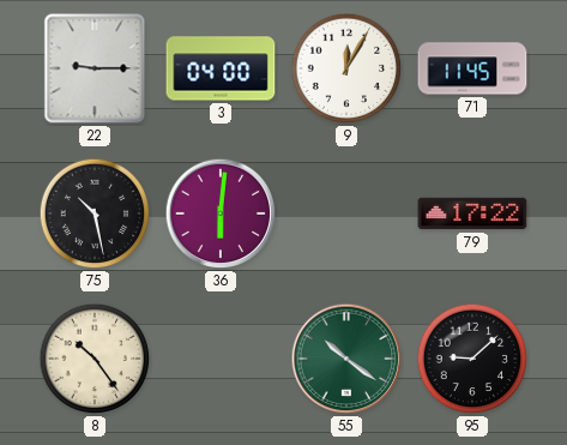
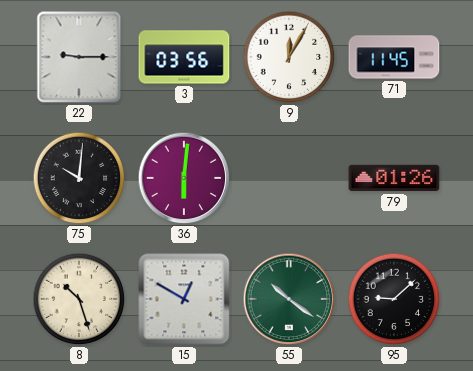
3: 04:00 -> 03:56
75: 10:28 -> 10:01
79: 17:22 -> 01:26
8: 10:24 -> 10:27
15: none -> 12:50
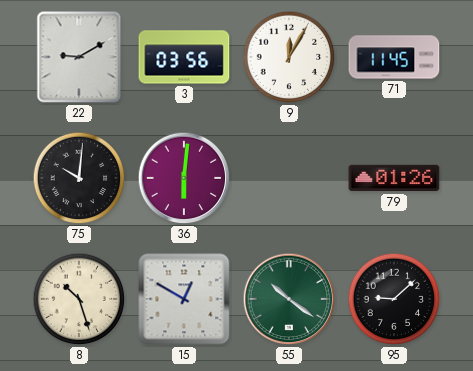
22: 9:15 -> 9:10
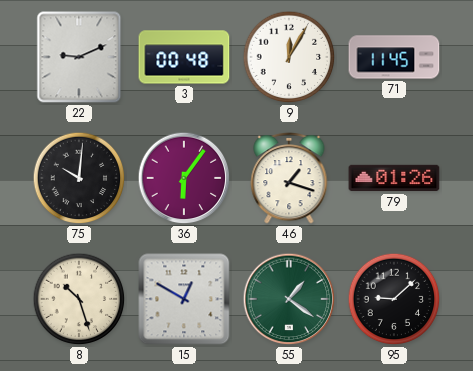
22: 9:10 -> 9:11
3: 03:56 -> 00:48
36: 6:01 -> 6:06
46: none -> 1:18
55: 10:21 -> 1:21
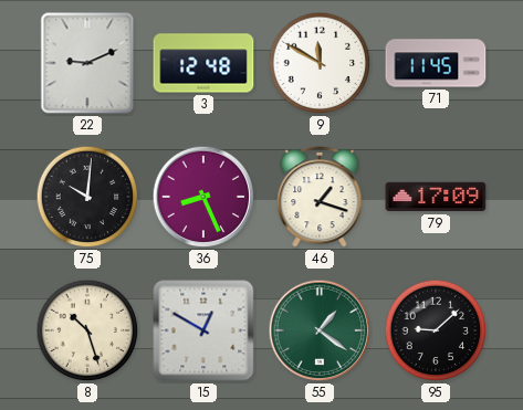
3: 00:48 -> 12:48
9: 12:05 -> 11:50
36: 6:06 -> 8:26
79: 01:26 -> 17:09
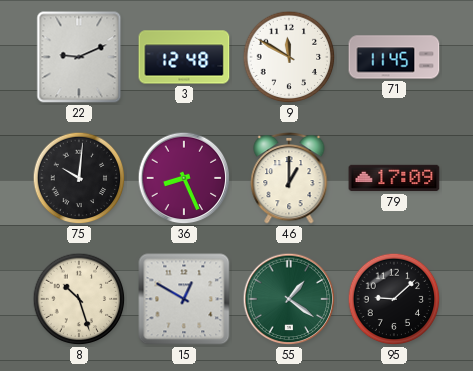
46: 1:18 -> 1:00
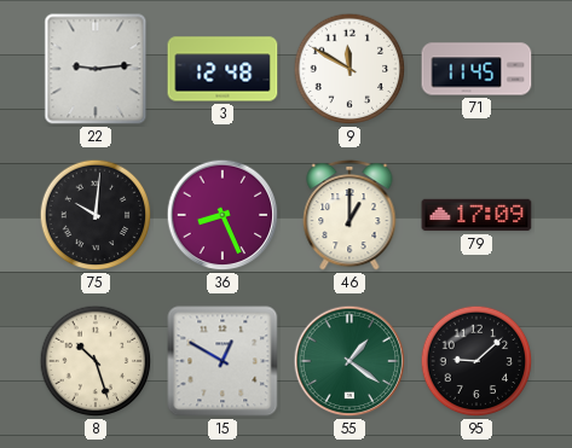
22: 9:11 -> 9:14
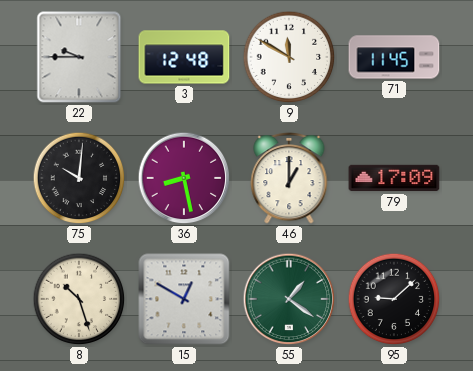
22: 9:14 -> 9:45
36: 8:26 -> 8:28
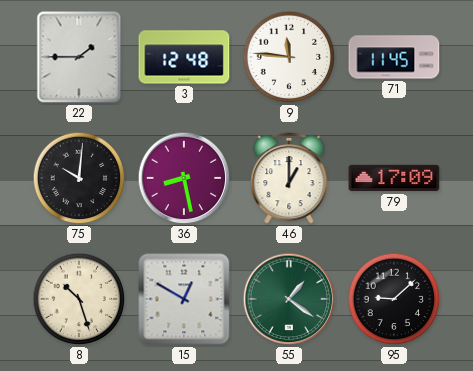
22: 9:45 -> 1:45
9: 11:50 -> 11:46
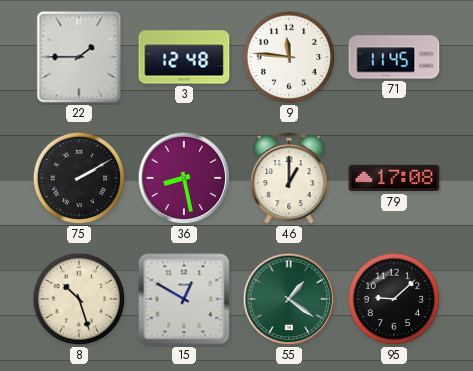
75: 10:01 -> 2:10
79: 17:09 -> 17:08
